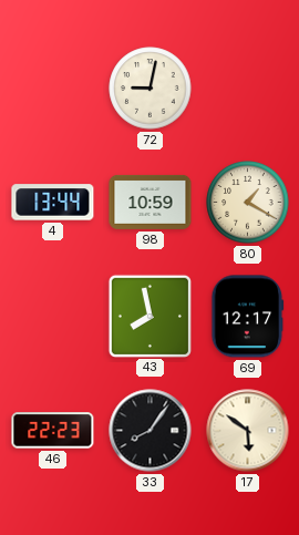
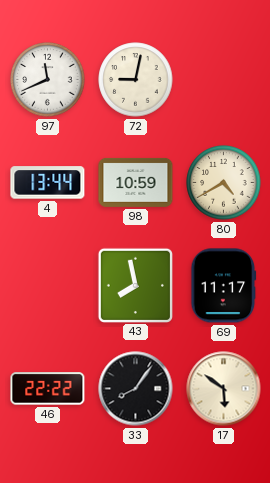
97: none -> 11:41
80: 1:20 -> 4:40
69: 12:17 -> 11:17
46: 22:23 -> 22:22
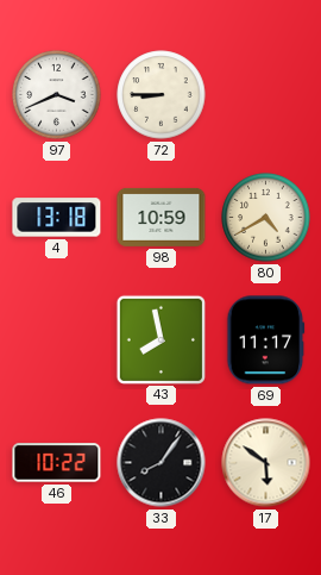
97: 11:41 -> 3:41
72: 9:02 -> 8:45
4: 13:44 -> 13:18
46: 22:22 -> 10:22
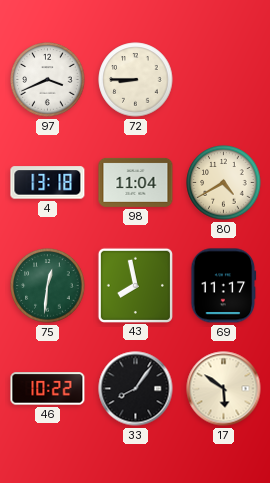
98: 10:59 -> 11:04
75: none -> 12:31
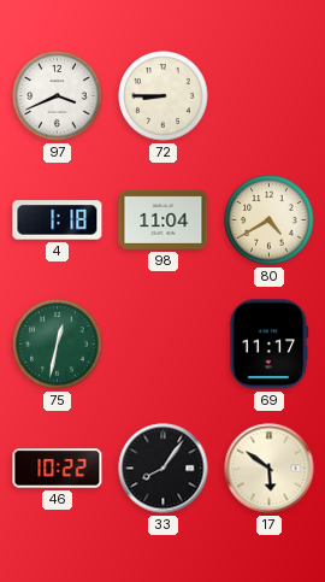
4: 13:18 -> 1:18
75: 12:31 -> 12:32
43: 7:58 -> none
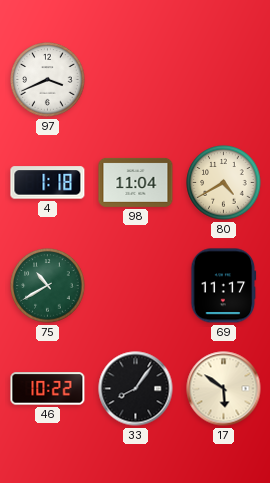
72: 8:45 -> none
75: 12:32 -> 10:40
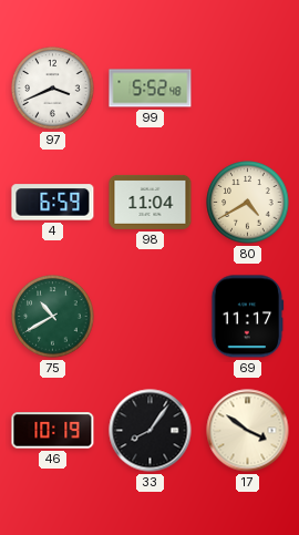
99: none -> 5:52
4: 1:18 -> 6:59
46: 10:22 -> 10:19
17: 5:51 -> 3:51
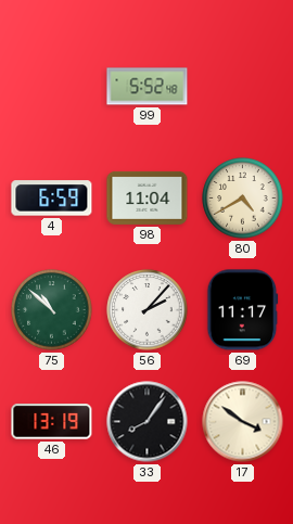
97: 3:41 -> none
75: 10:40 -> 10:52
56: none -> 2:07
46: 10:19 -> 13:19
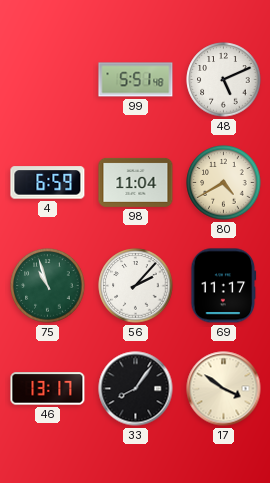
99: 5:52 -> 5:51
48: none -> 5:11
75: 10:52 -> 10:57
46: 13:19 -> 13:17
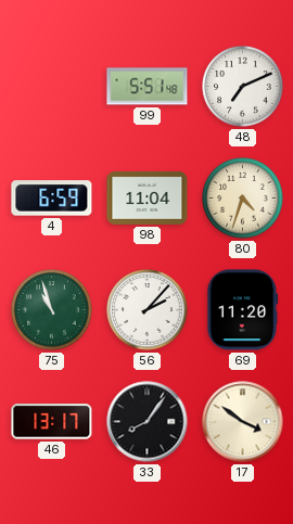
48: 5:11 -> 7:11
80: 4:40 -> 4:33
69: 11:17 -> 11:20
